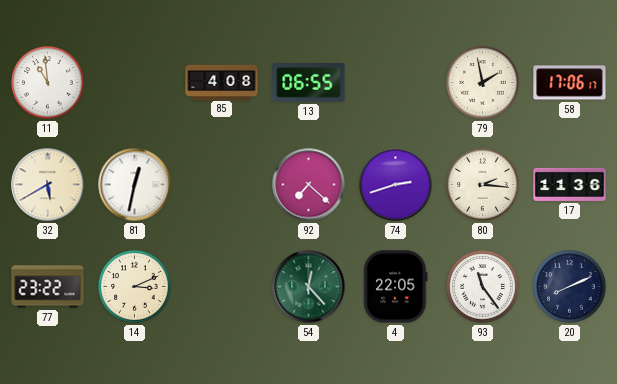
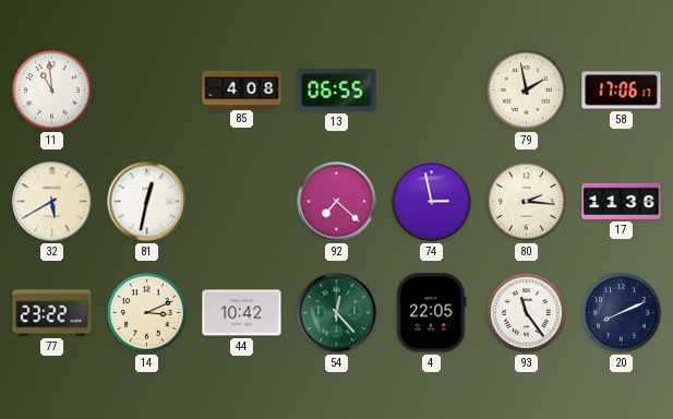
74: 2:42 -> 2:58
44: none -> 10:42
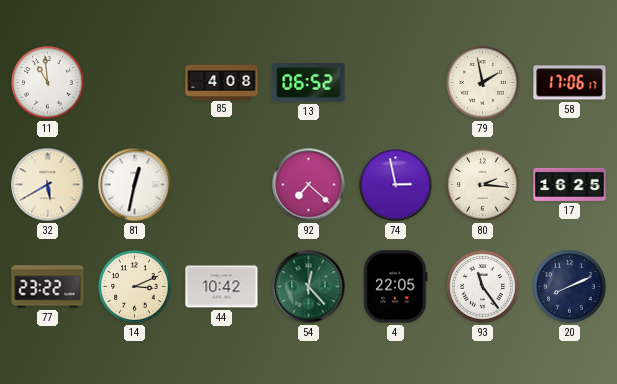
13: 06:55 -> 06:52
17: 11:36 -> 16:25
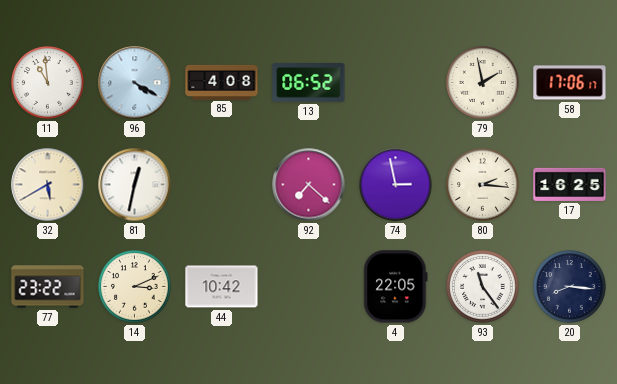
96: none -> 4:20
54: 12:23 -> none
20: 8:11 -> 8:16
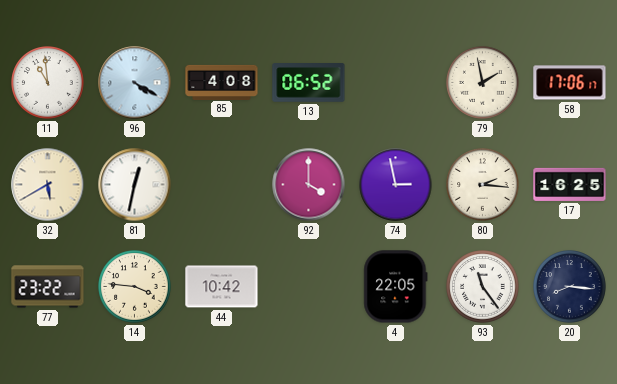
92: 7:22 -> 4:00
14: 3:11 -> 3:46
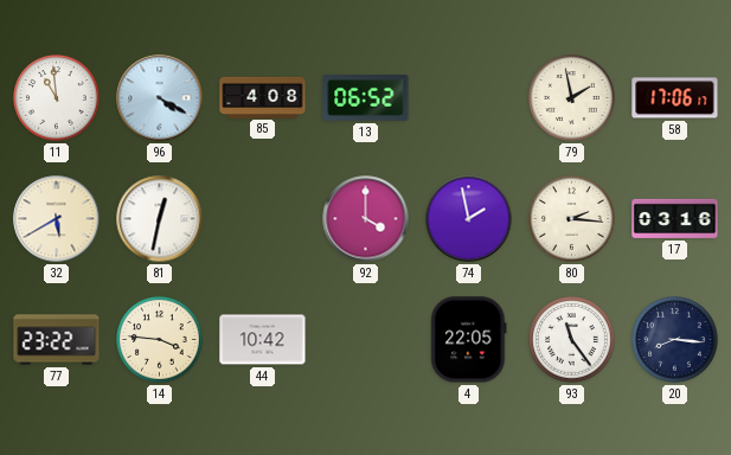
74: 2:58 -> 1:58
17: 16:25 -> 03:16
